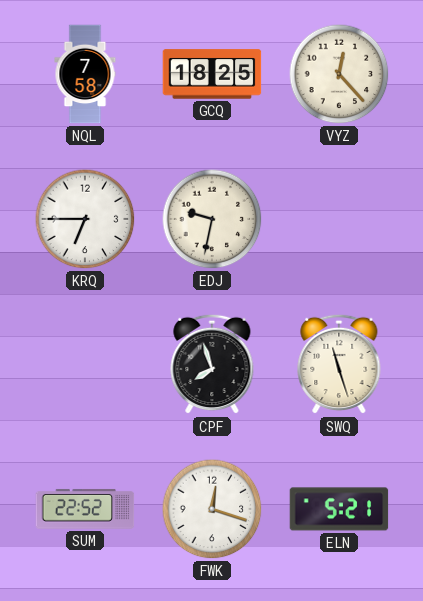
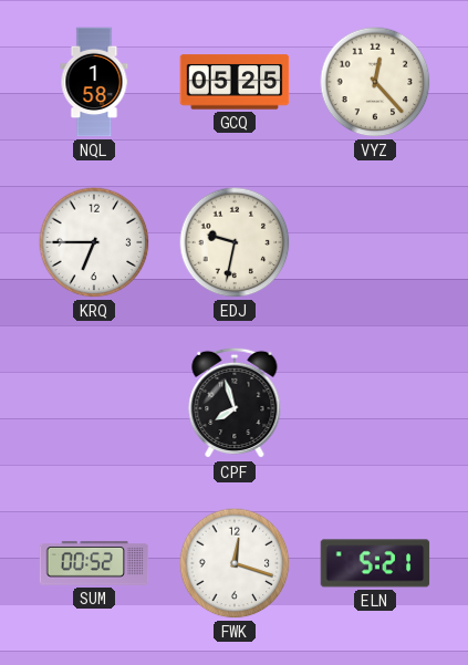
NQL: 7:58 -> 1:58
GCQ: 18:25 -> 05:25
SWQ: 11:27 -> none
SUM: 22:52 -> 00:52
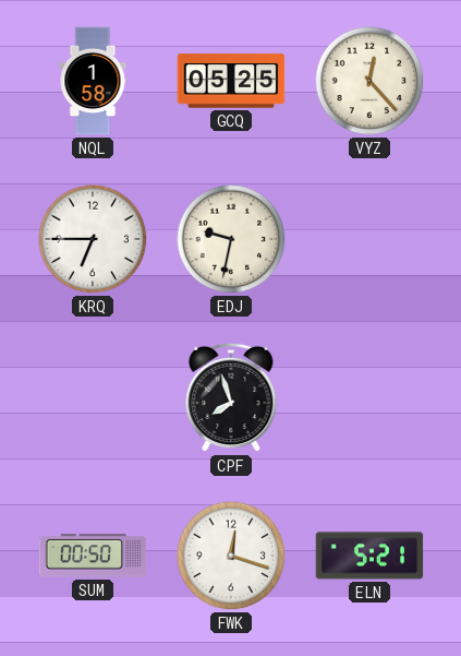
SUM: 00:52 -> 00:50
